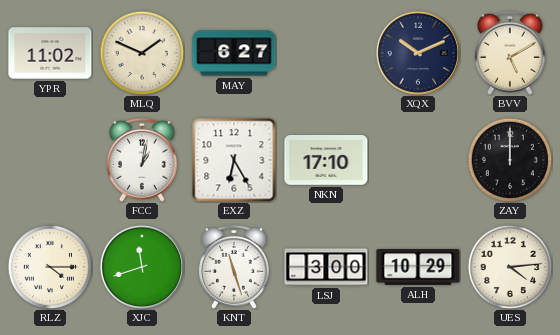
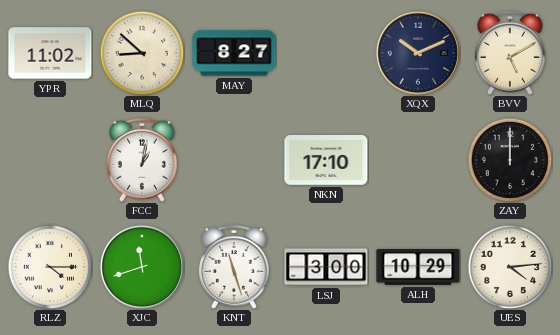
MLQ: 1:49 -> 8:52
MAY: 6:27 -> 8:27
EXZ: 6:25 -> none
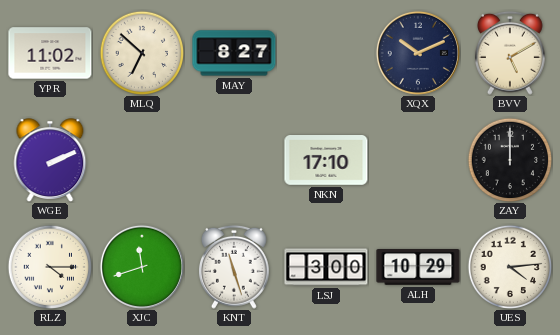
MLQ: 8:52 -> 6:52
WGE: none -> 2:11
FCC: 1:02 -> none
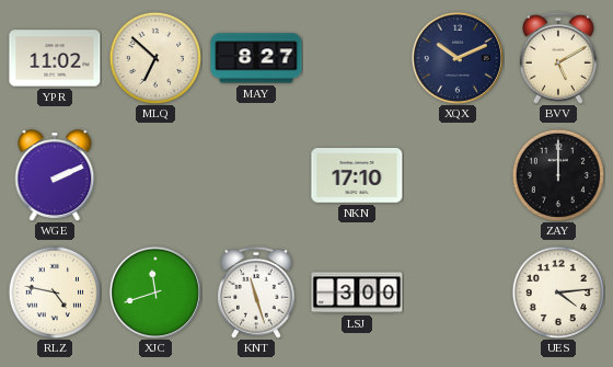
RLZ: 4:15 -> 4:47
ALH: 10:29 -> none
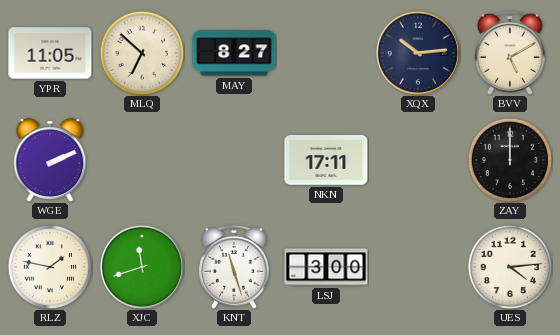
YPR: 11:02 -> 11:05
XQX: 10:11 -> 10:14
NKN: 17:10 -> 17:11
RLZ: 4:47 -> 1:47
